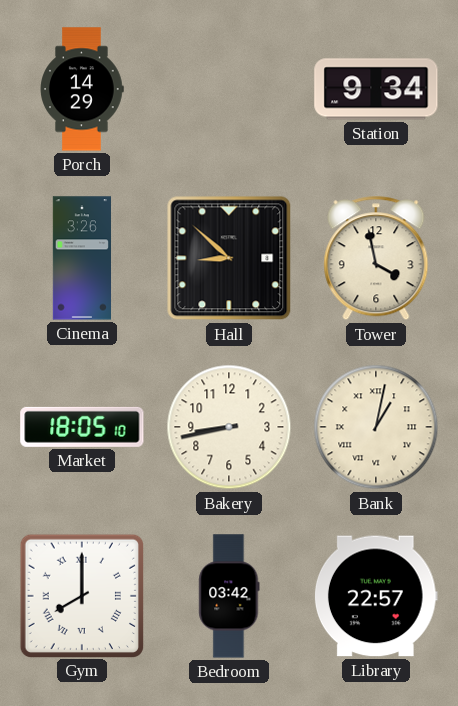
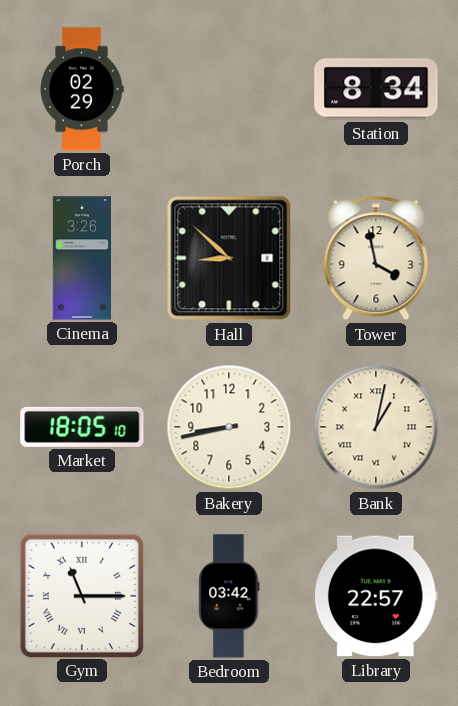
Porch: 14:29 -> 02:29
Station: 9:34 -> 8:34
Gym: 8:00 -> 11:15
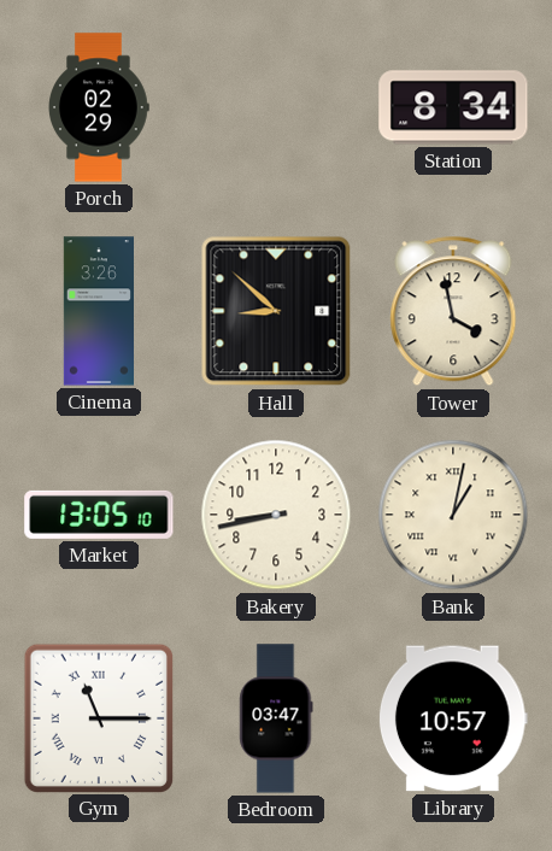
Market: 18:05 -> 13:05
Bedroom: 03:42 -> 03:47
Library: 22:57 -> 10:57
